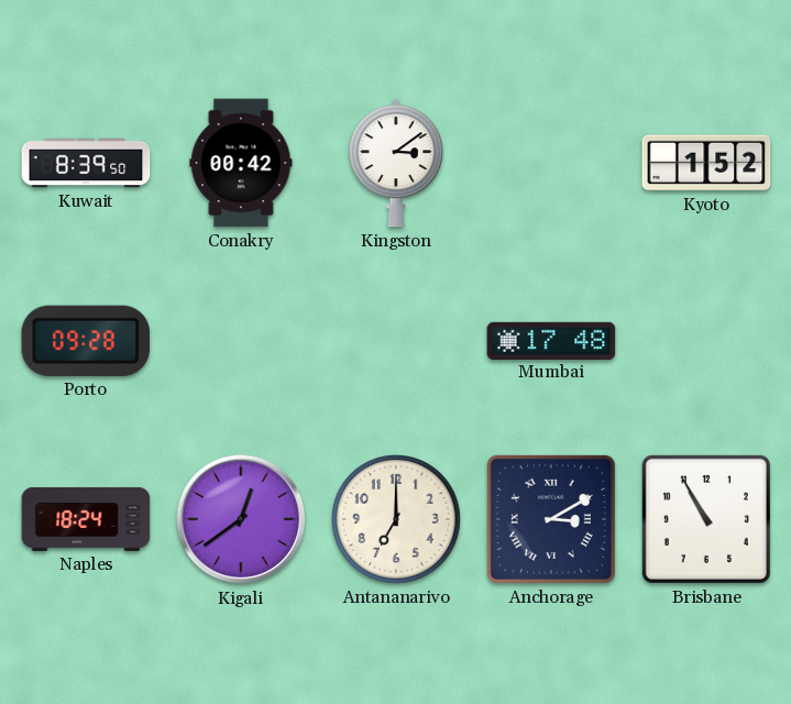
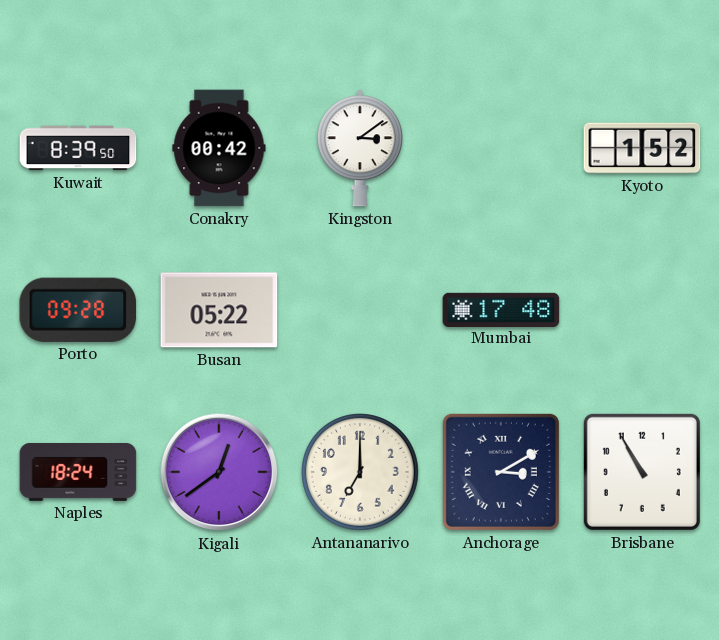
Busan: none -> 05:22
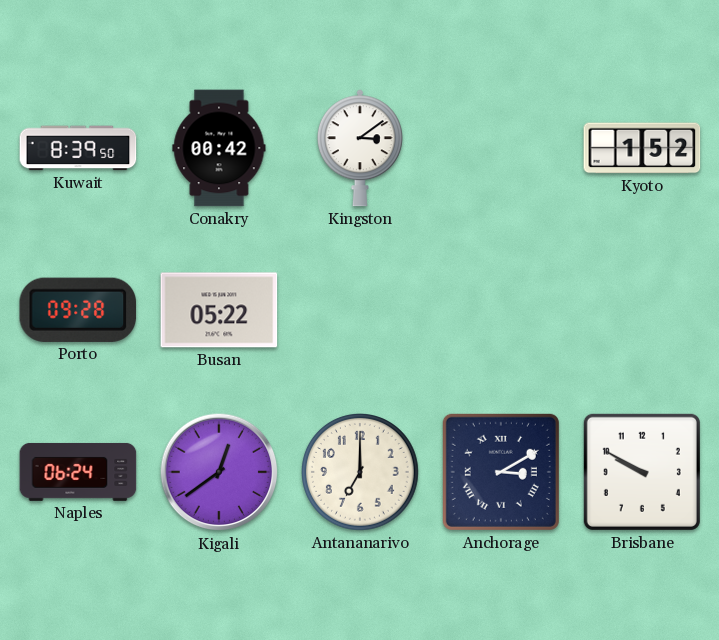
Mumbai: 17:48 -> none
Naples: 18:24 -> 06:24
Brisbane: 10:55 -> 9:50
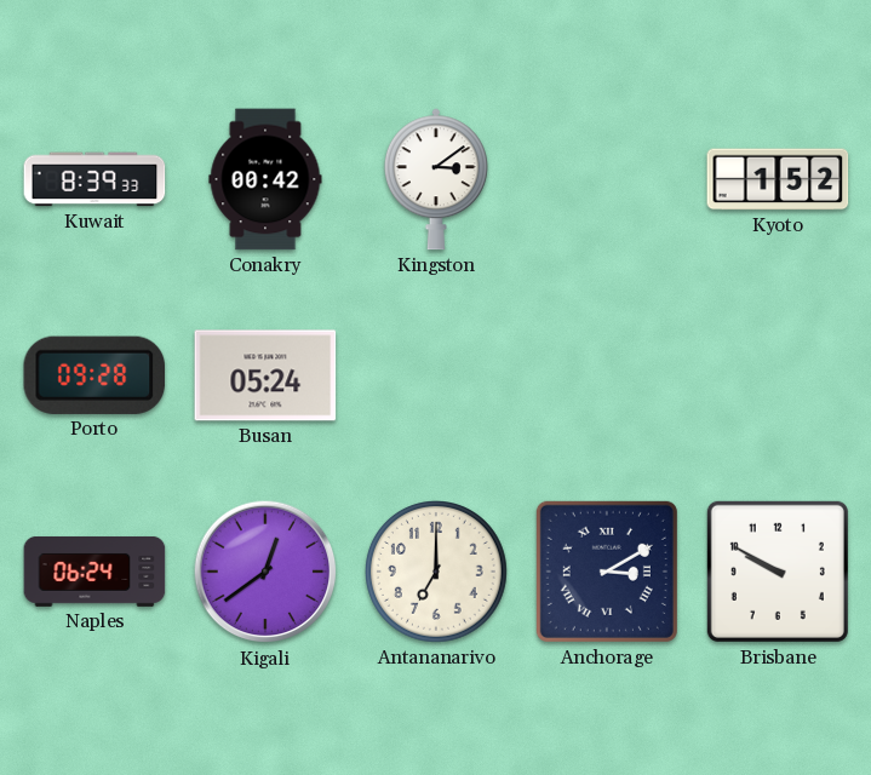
Kuwait: 8:39:50 -> 8:39:33
Busan: 05:22 -> 05:24
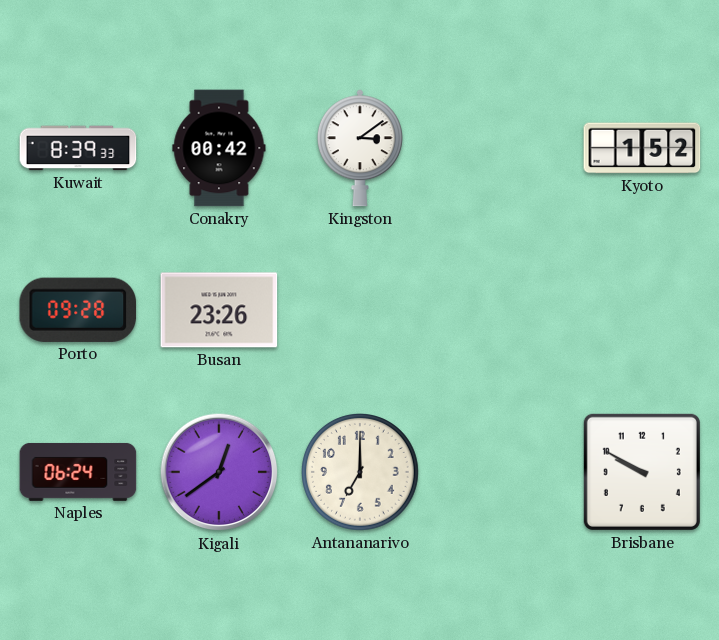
Busan: 05:24 -> 23:26
Anchorage: 3:10 -> none
